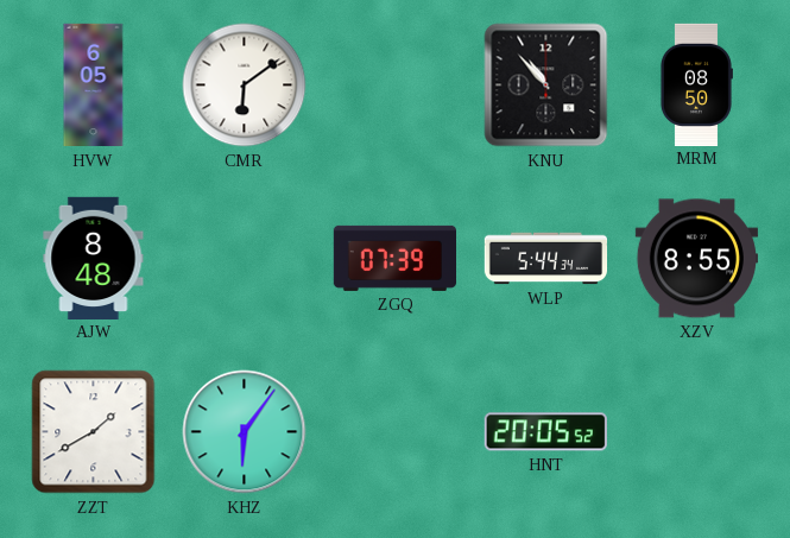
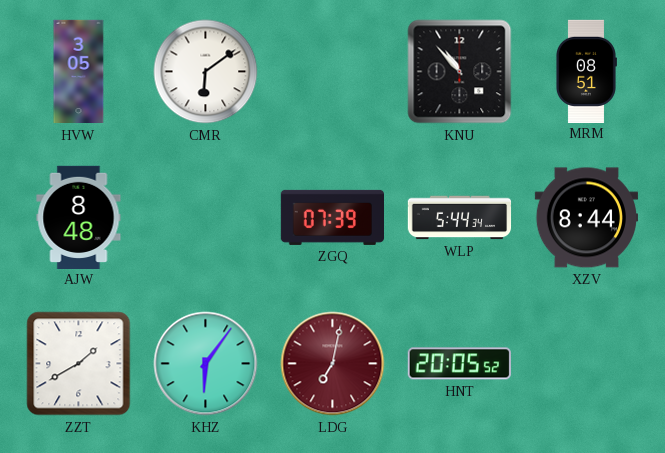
HVW: 6:05 -> 3:05
MRM: 08:50 -> 08:51
XZV: 8:55 -> 8:44
LDG: none -> 7:02
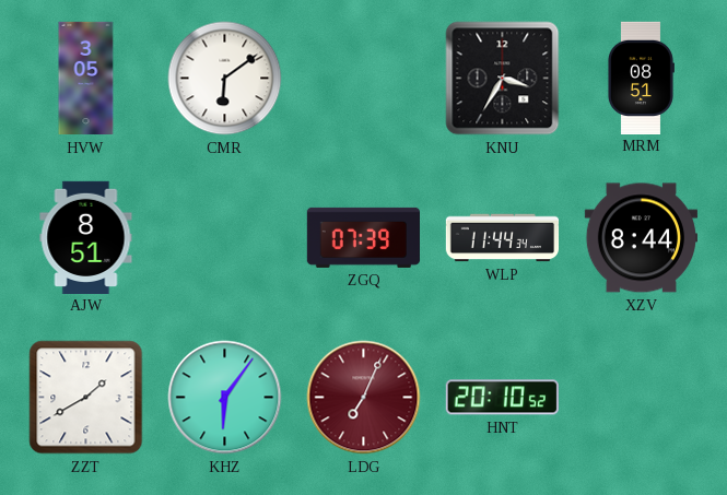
KNU: 10:53 -> 3:35
AJW: 8:48 -> 8:51
WLP: 5:44 -> 11:44
LDG: 7:02 -> 7:04
HNT: 20:05 -> 20:10
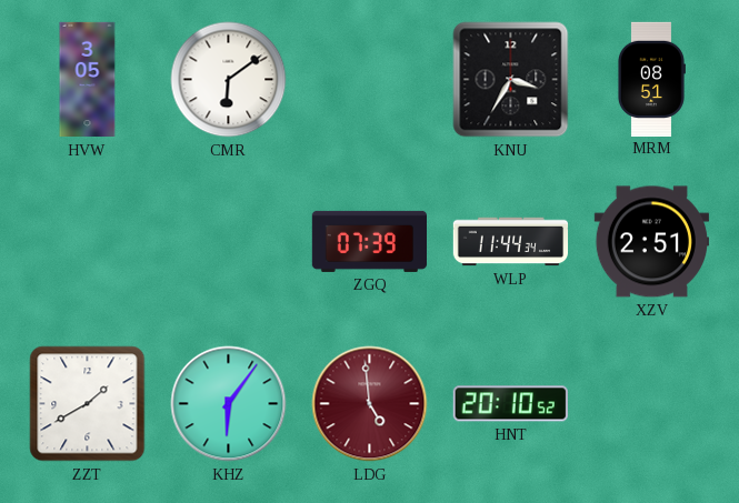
AJW: 8:51 -> none
XZV: 8:44 -> 2:51
LDG: 7:04 -> 4:59
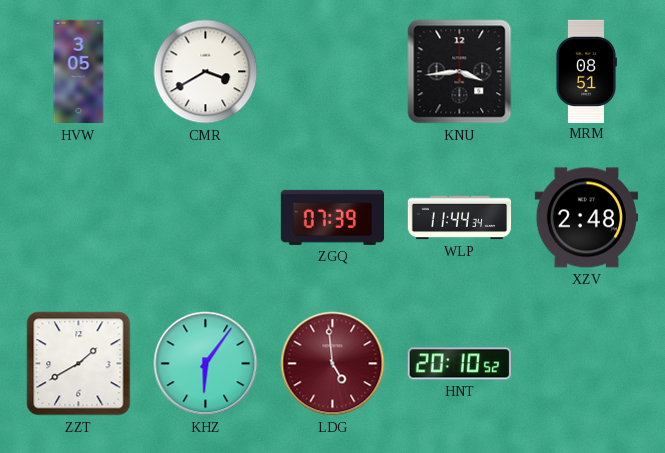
CMR: 6:09 -> 3:40
KNU: 3:35 -> 3:44
XZV: 2:51 -> 2:48
